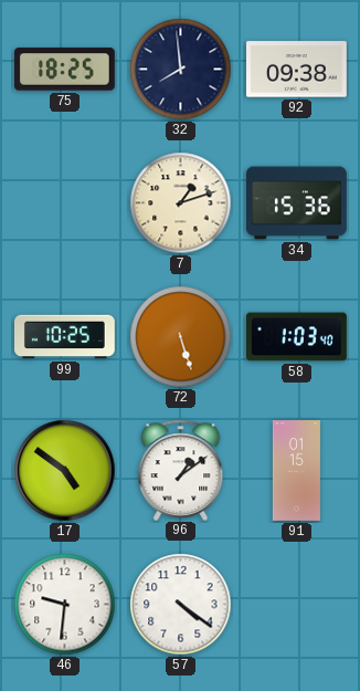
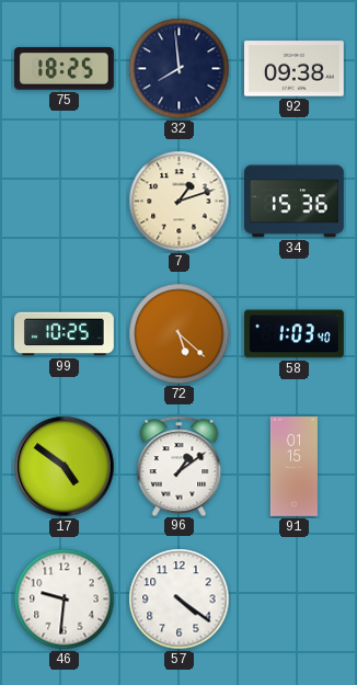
72: 5:27 -> 5:22
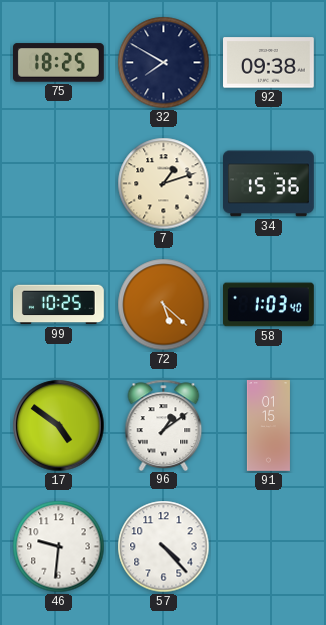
32: 7:59 -> 7:50
57: 4:21 -> 4:23
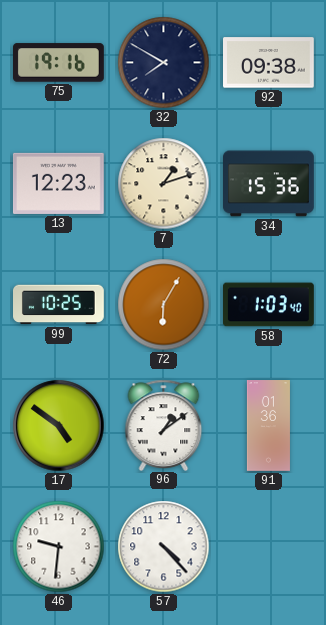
75: 18:25 -> 19:16
13: none -> 12:23
72: 5:22 -> 6:05
91: 01:15 -> 01:36
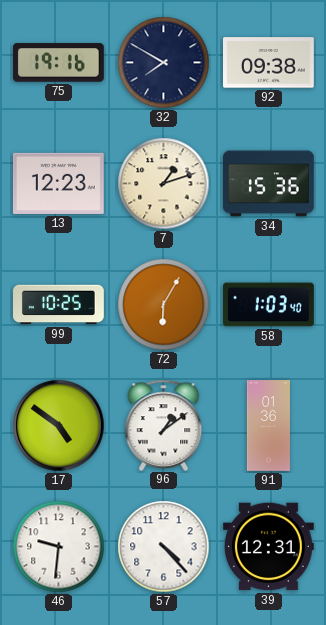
39: none -> 12:31
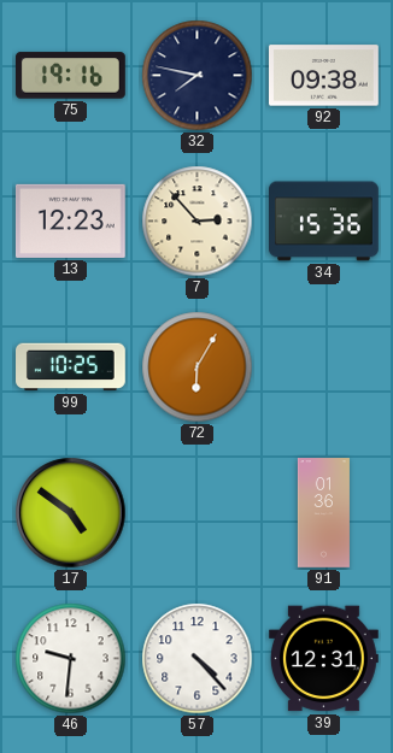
32: 7:50 -> 7:47
7: 1:12 -> 2:53
58: 1:03 -> none
96: 1:09 -> none
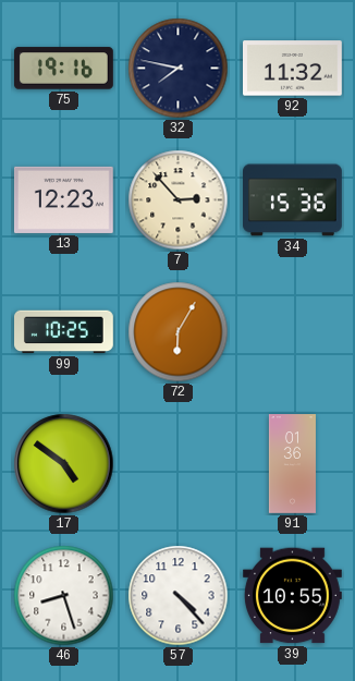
92: 09:38 -> 11:32
46: 9:31 -> 8:27
39: 12:31 -> 10:55
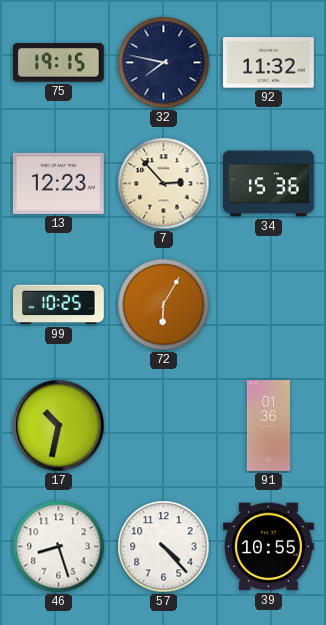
75: 19:16 -> 19:15
17: 4:51 -> 10:32
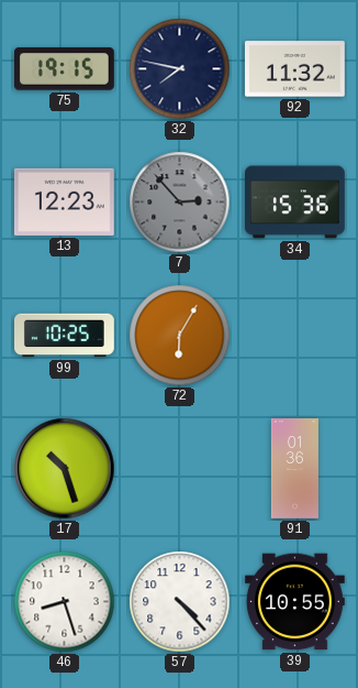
7 dial: cream -> grey
17: 10:32 -> 10:27
